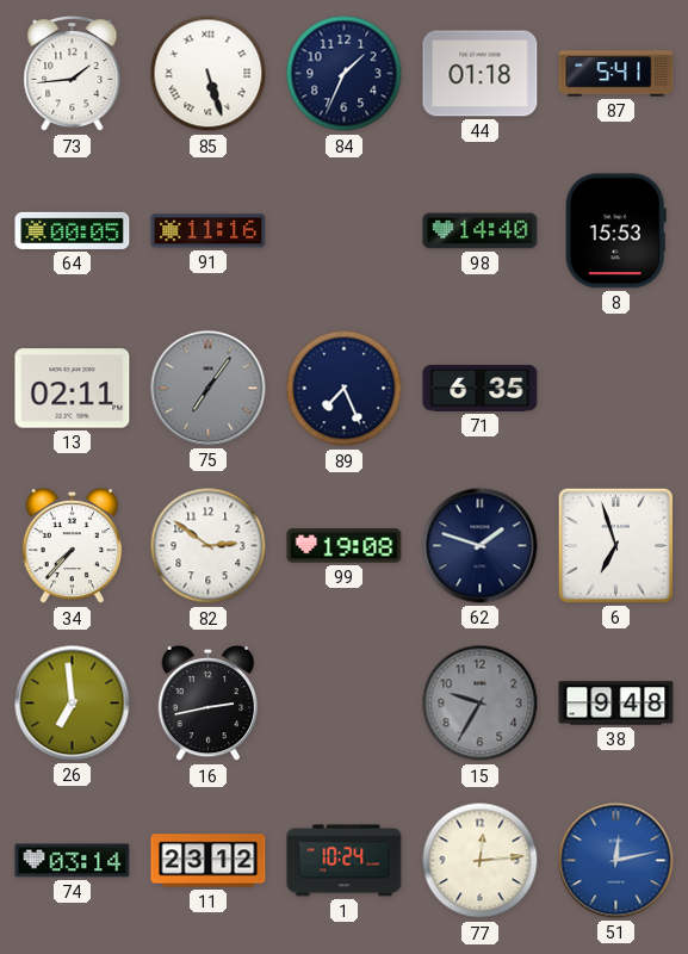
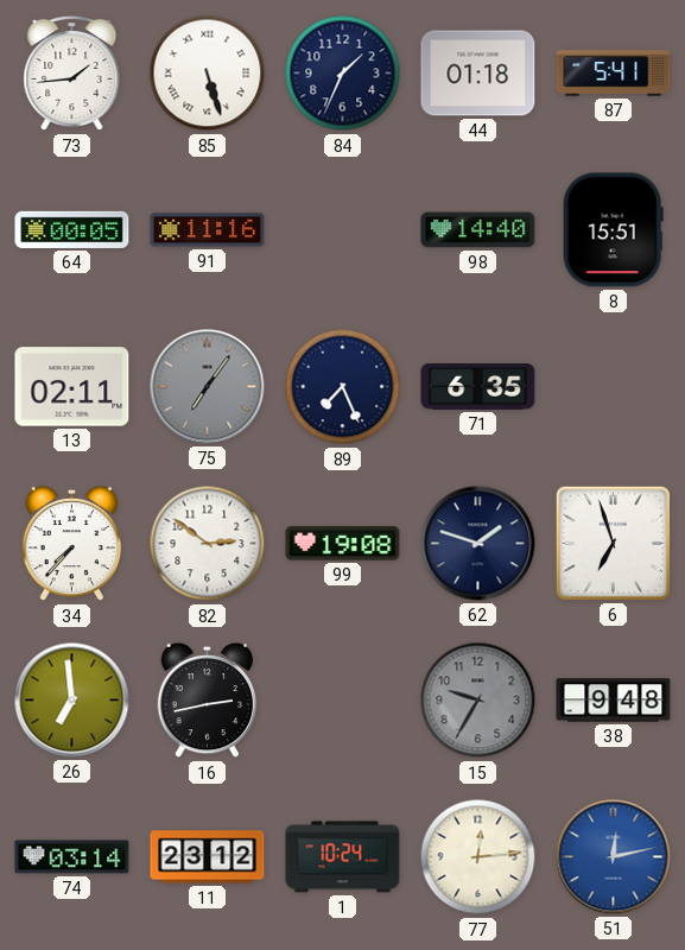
8: 15:53 -> 15:51
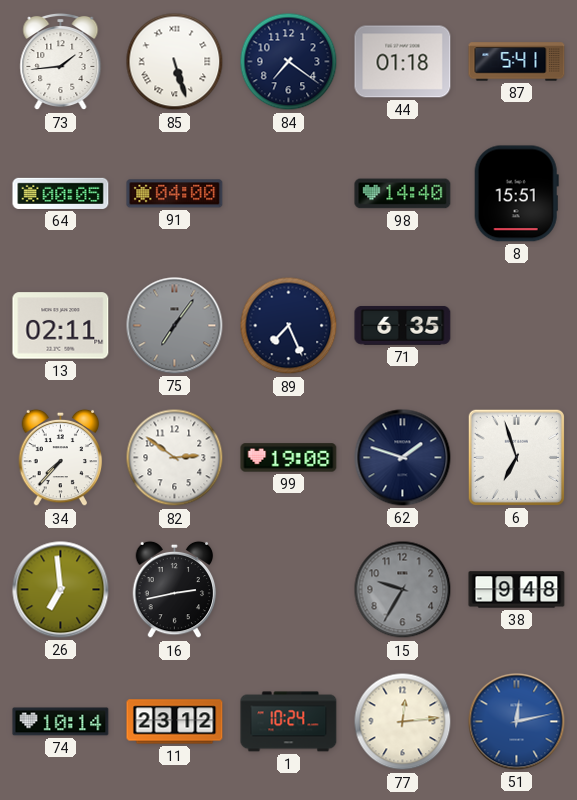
84: 1:34 -> 7:21
91: 11:16 -> 04:00
74: 03:14 -> 10:14
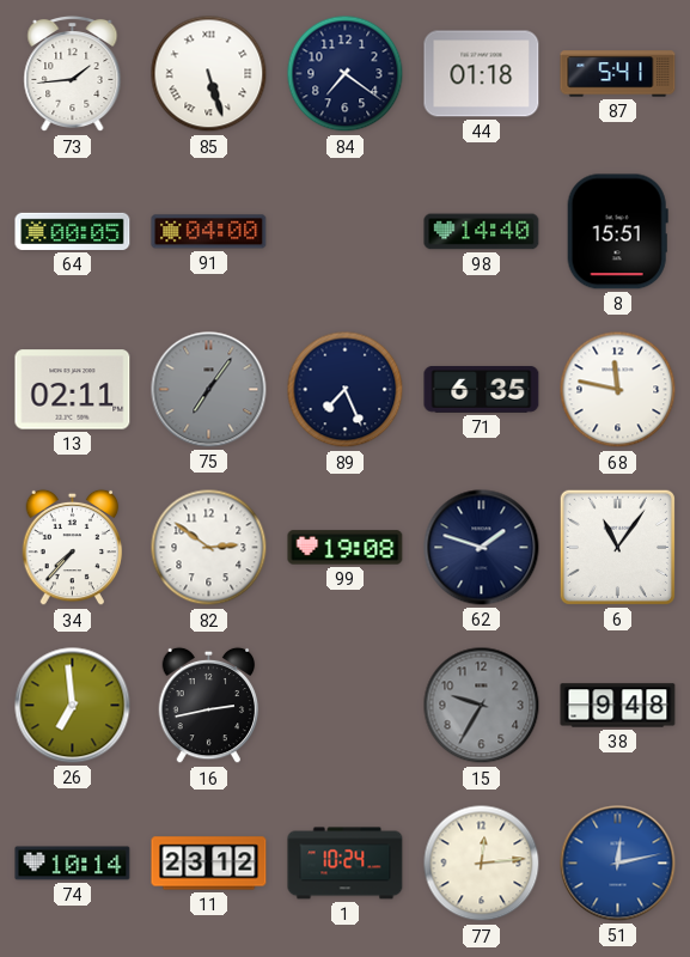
68: none -> 11:47
6: 6:57 -> 11:06
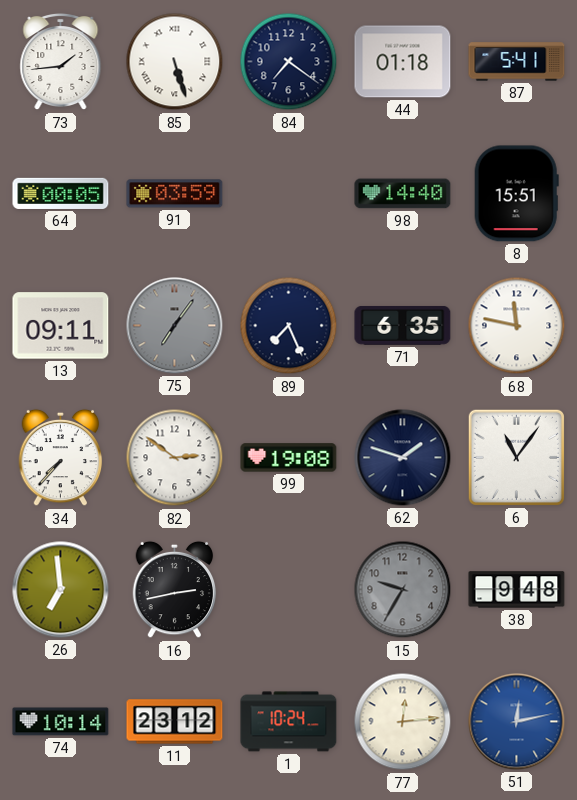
91: 04:00 -> 03:59
13: 02:11 -> 09:11
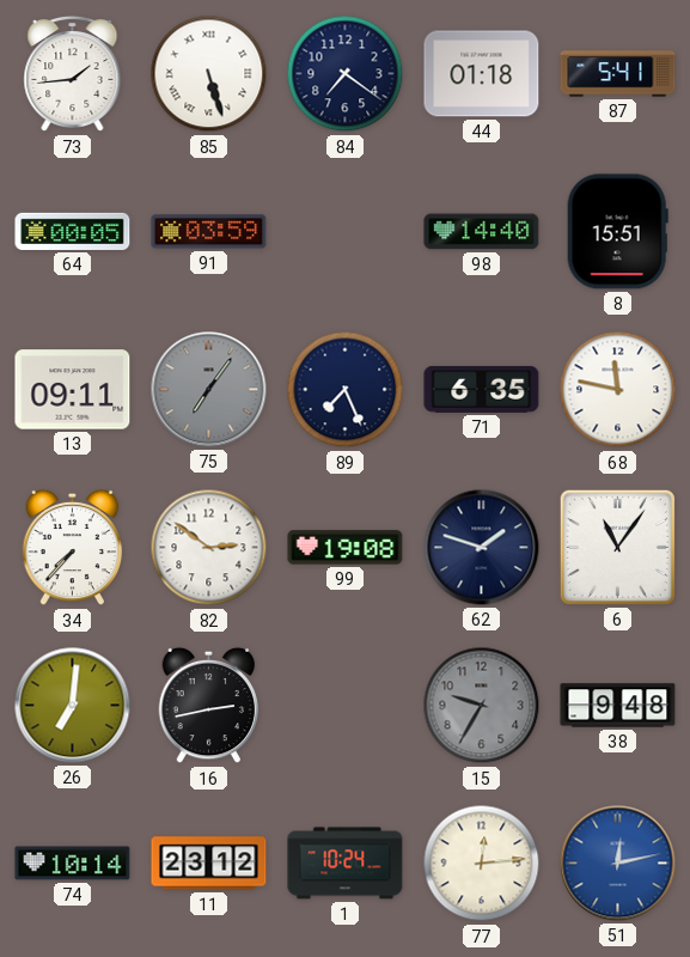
26: 6:59 -> 7:01
